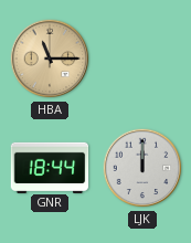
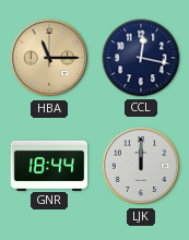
CCL: none -> 12:17
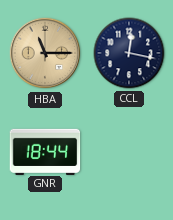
LJK: 12:00 -> none
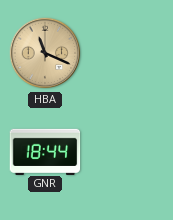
HBA: 11:15 -> 11:19
CCL: 12:17 -> none
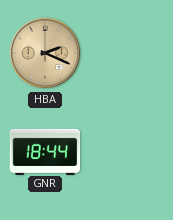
HBA: 11:19 -> 2:19
